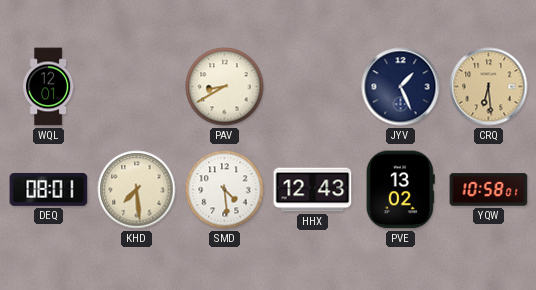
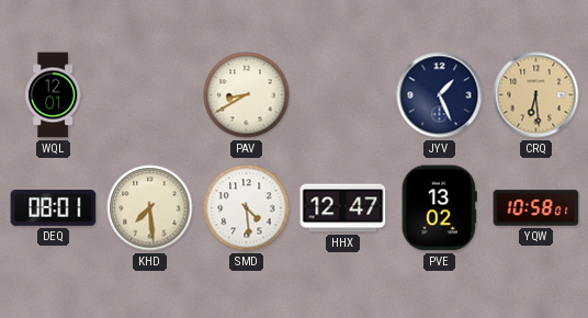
HHX: 12:43 -> 12:47
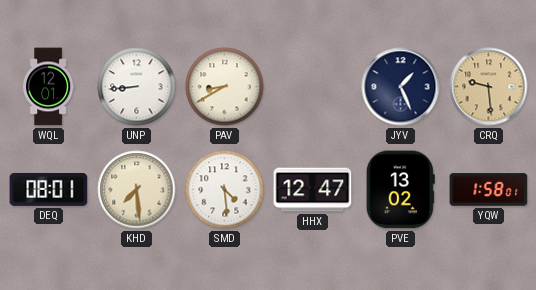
UNP: none -> 8:44
CRQ: 6:29 -> 9:29
YQW: 10:58 -> 1:58
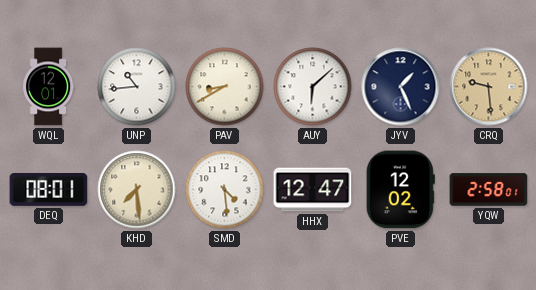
UNP: 8:44 -> 10:44
AUY: none -> 6:08
PVE: 13:02 -> 12:02
YQW: 1:58 -> 2:58
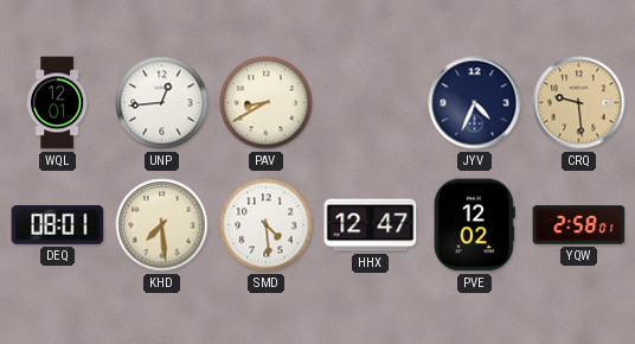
UNP: 10:44 -> 12:44
AUY: 6:08 -> none
JYV: 1:26 -> 4:34
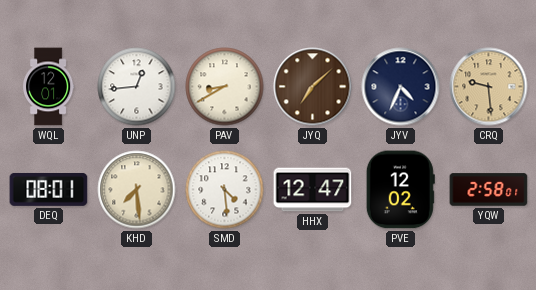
JYQ: none -> 7:08
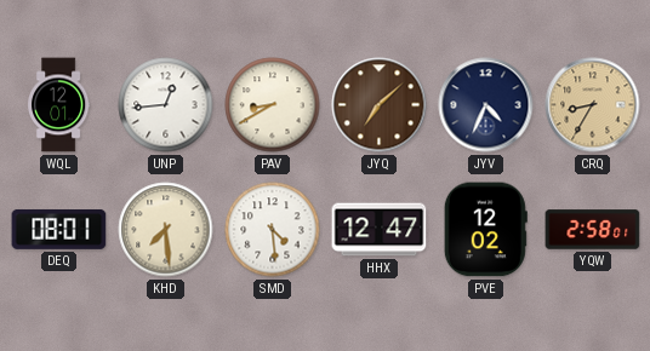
CRQ: 9:29 -> 8:35
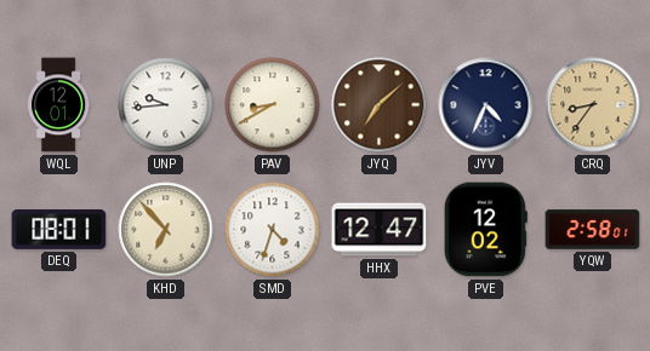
UNP: 12:44 -> 9:44
CRQ: 8:35 -> 8:36
KHD: 7:29 -> 6:53
SMD: 4:29 -> 4:33
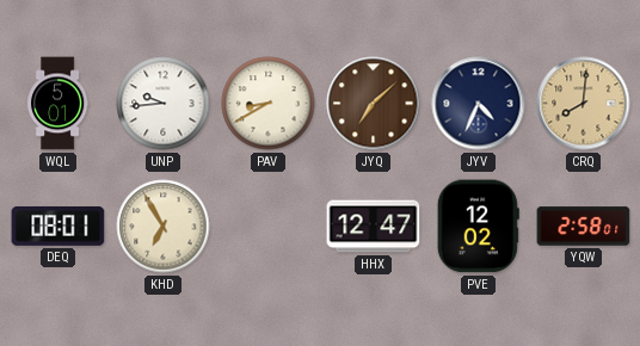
WQL: 12:01 -> 5:01
CRQ: 8:36 -> 8:01
KHD: 6:53 -> 6:55
SMD: 4:33 -> none
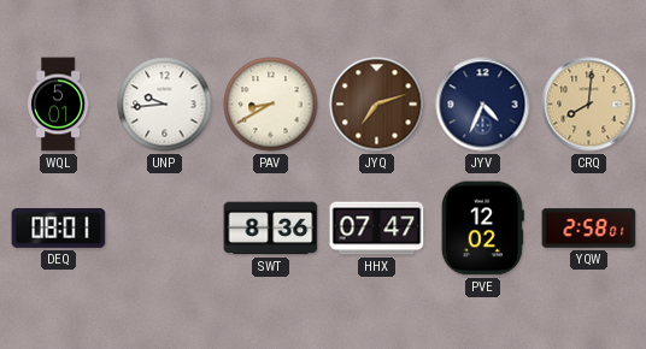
JYQ: 7:08 -> 7:12
KHD: 6:55 -> none
SWT: none -> 8:36
HHX: 12:47 -> 07:47
